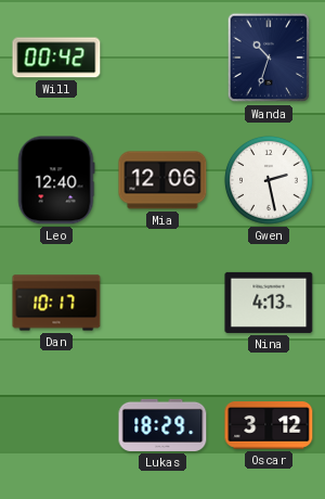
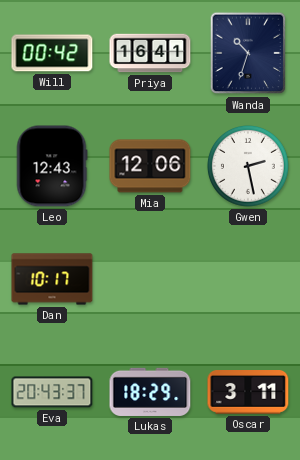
Priya: none -> 16:41
Leo: 12:40 -> 12:43
Nina: 4:13 -> none
Eva: none -> 20:43
Oscar: 3:12 -> 3:11
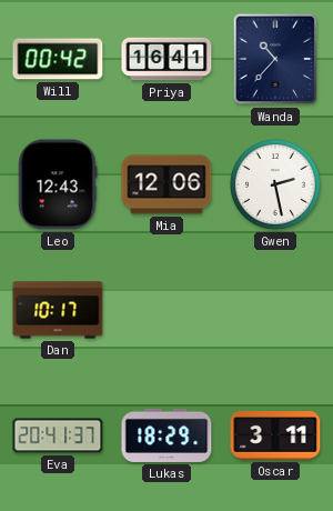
Wanda: 10:33 -> 10:37
Eva: 20:43 -> 20:41
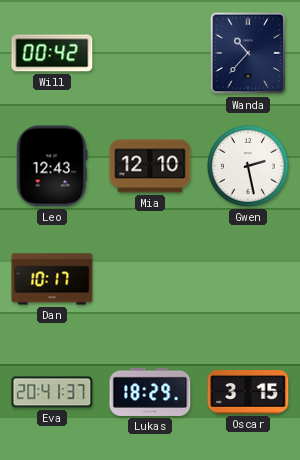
Priya: 16:41 -> none
Mia: 12:06 -> 12:10
Oscar: 3:11 -> 3:15
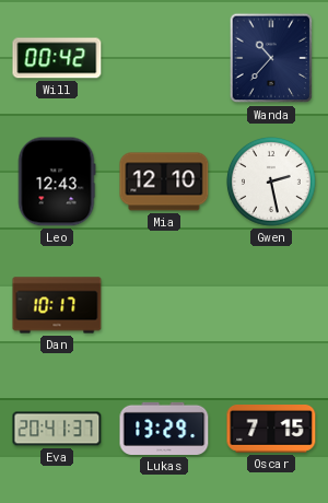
Lukas: 18:29 -> 13:29
Oscar: 3:15 -> 7:15
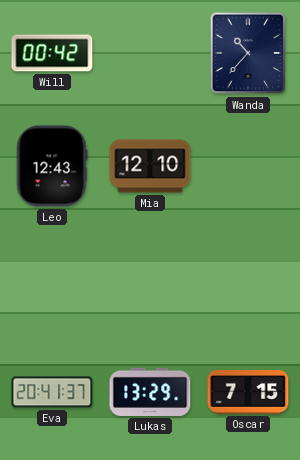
Gwen: 2:28 -> none
Dan: 10:17 -> none
